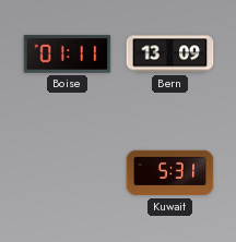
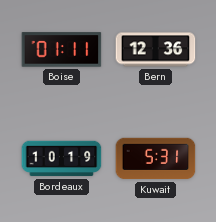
Bern: 13:09 -> 12:36
Bordeaux: none -> 10:19
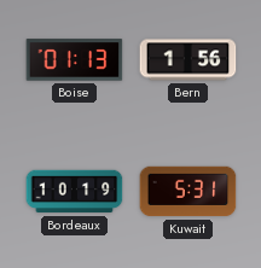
Boise: 01:11 -> 01:13
Bern: 12:36 -> 1:56
